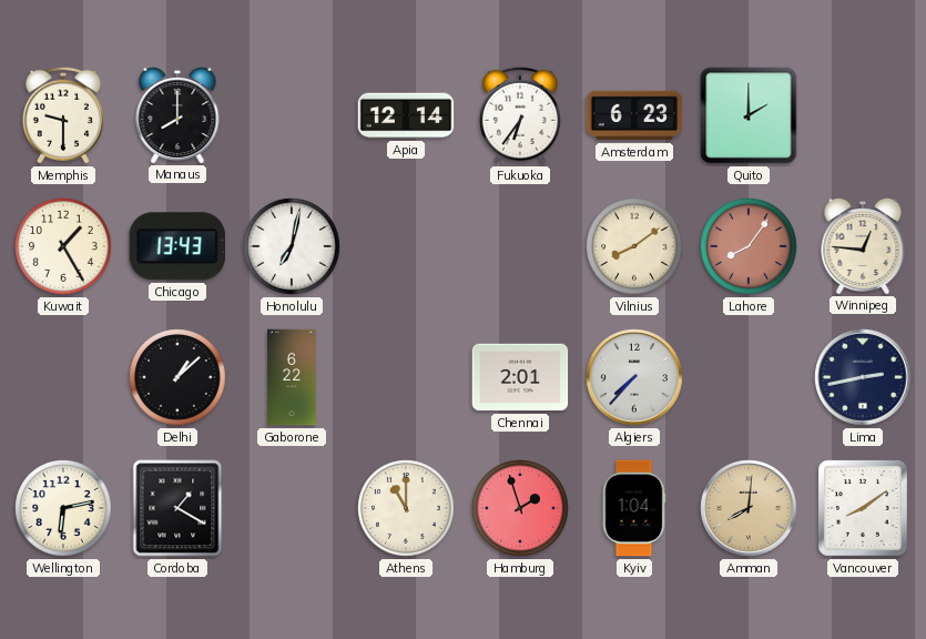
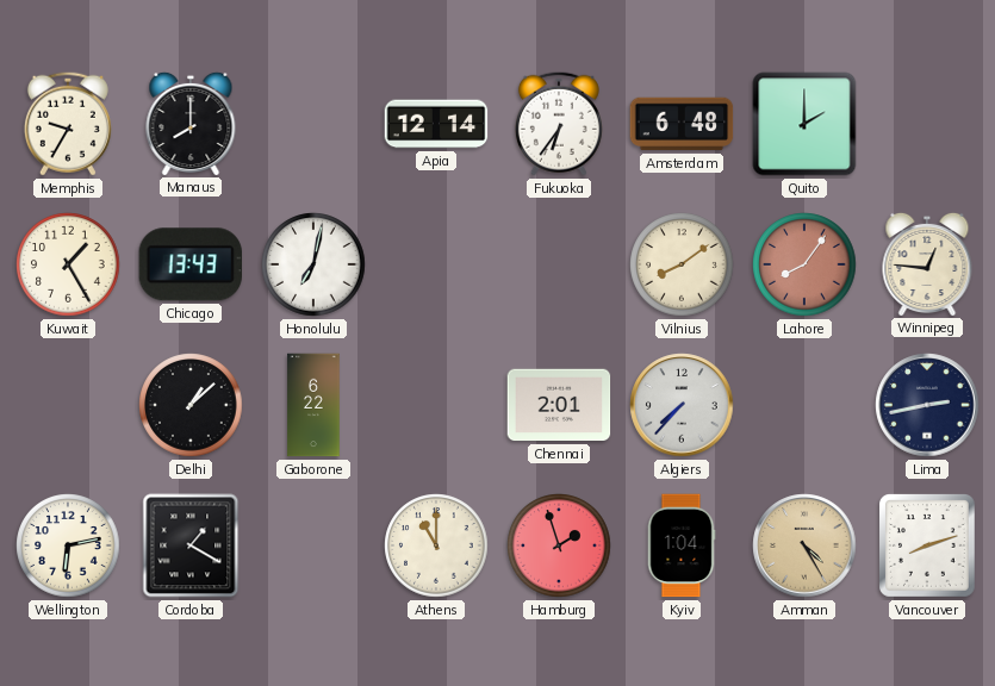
Memphis: 9:30 -> 9:35
Amsterdam: 6:23 -> 6:48
Amman: 8:01 -> 4:25
Vancouver: 8:09 -> 8:12
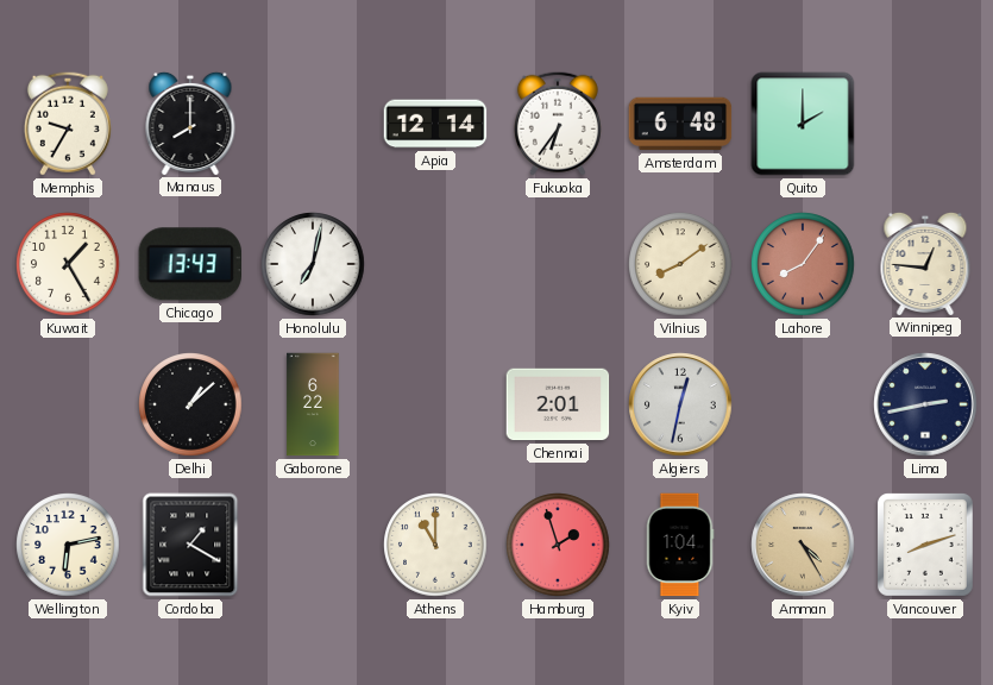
Algiers: 7:37 -> 12:32
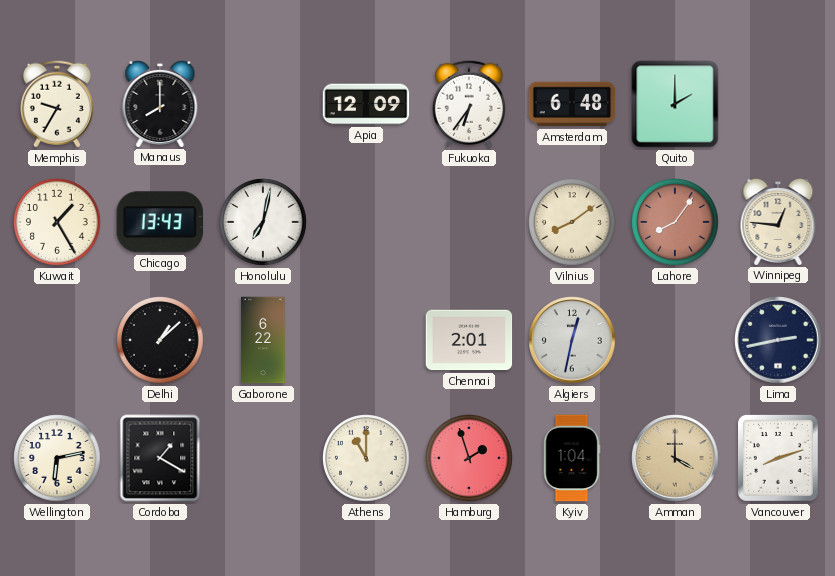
Apia: 12:14 -> 12:09
Amman: 4:25 -> 4:00
